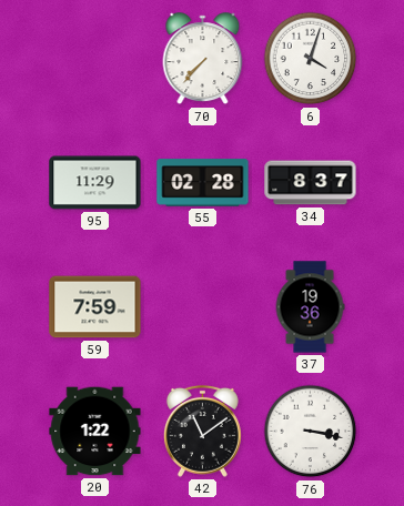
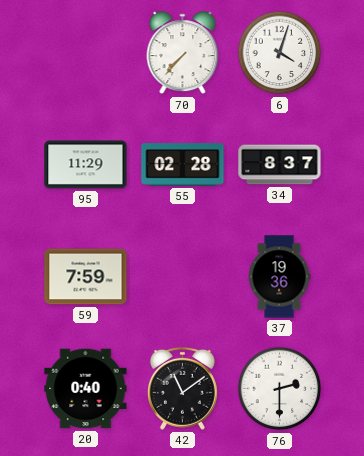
20: 1:22 -> 0:40
76: 3:17 -> 2:30
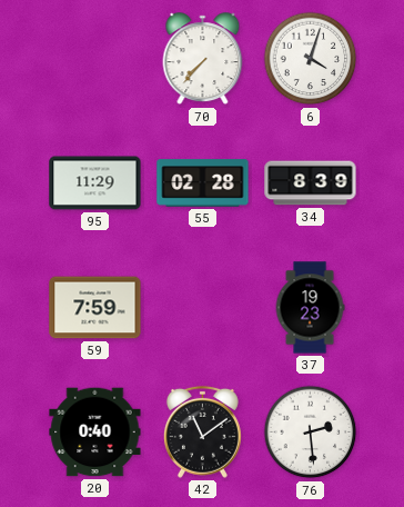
34: 8:37 -> 8:39
37: 19:36 -> 19:23
76: 2:30 -> 2:29
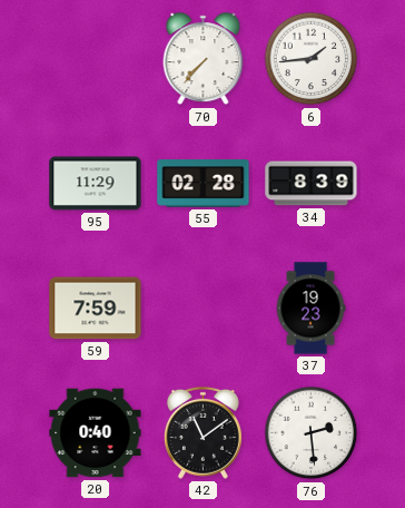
6: 4:03 -> 1:44
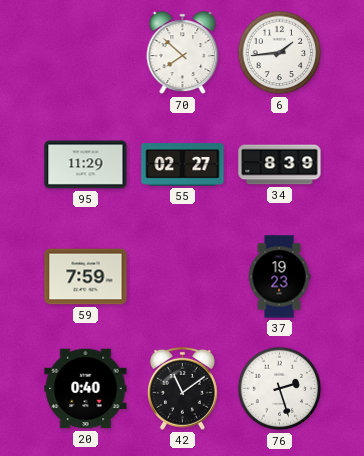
70: 7:37 -> 7:52
55: 02:28 -> 02:27
76: 2:29 -> 2:27
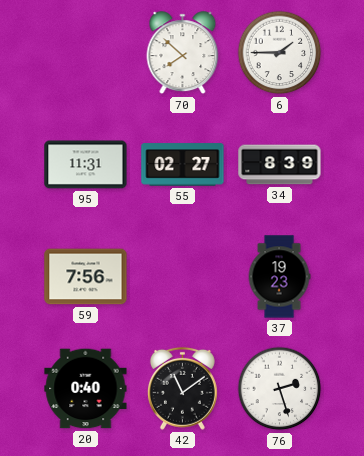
6: 1:44 -> 1:45
95: 11:29 -> 11:31
59: 7:59 -> 7:56
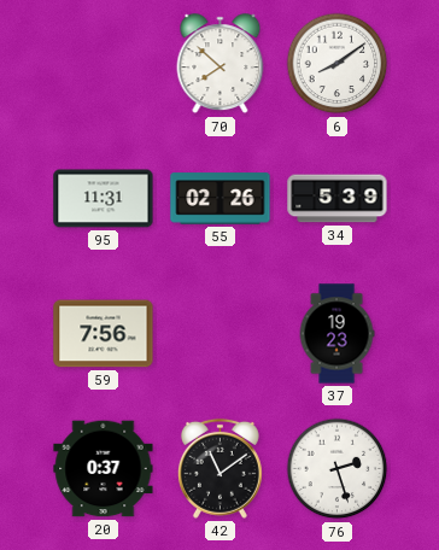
6: 1:45 -> 8:09
55: 02:27 -> 02:26
34: 8:39 -> 5:39
20: 0:40 -> 0:37
